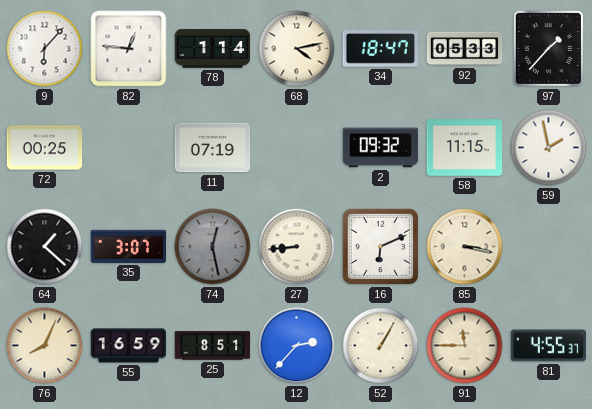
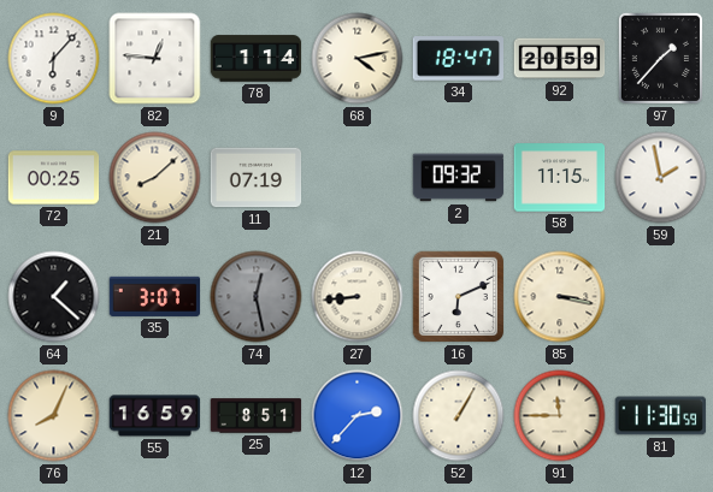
92: 05:33 -> 20:59
21: none -> 8:08
81: 4:55 -> 11:30
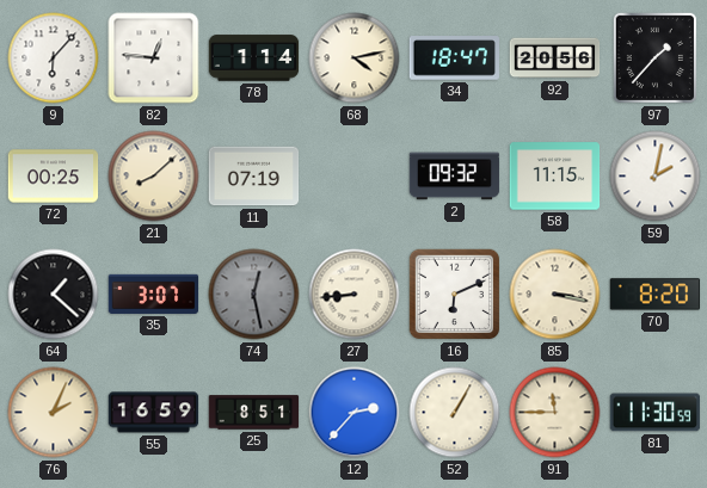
92: 20:59 -> 20:56
59: 1:58 -> 2:02
70: none -> 8:20
76: 8:04 -> 2:04
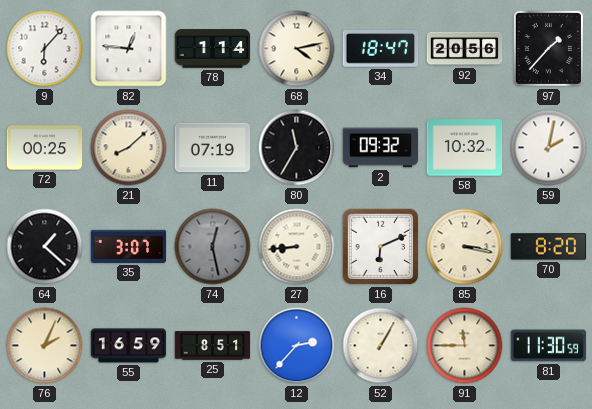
80: none -> 11:35
58: 11:15 -> 10:32
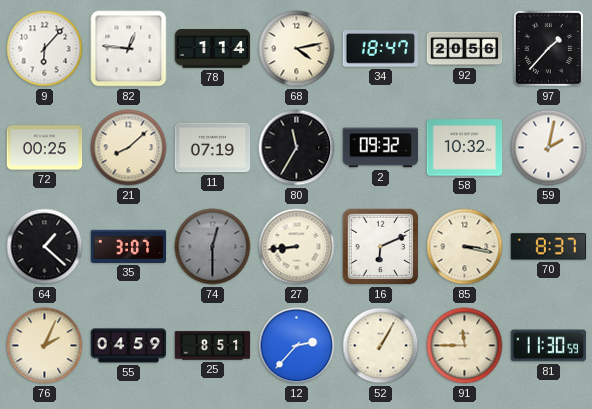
74: 12:28 -> 12:30
70: 8:20 -> 8:37
55: 16:59 -> 04:59
